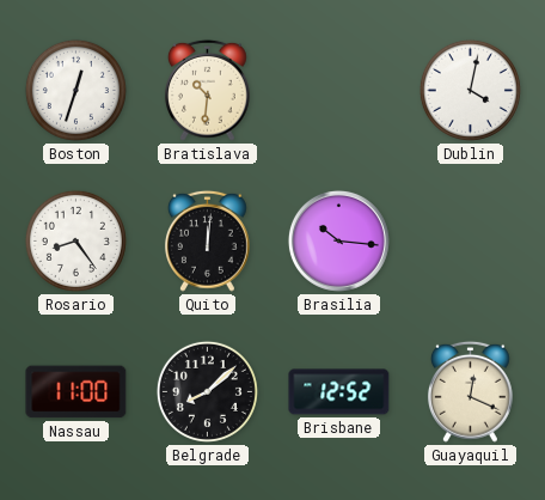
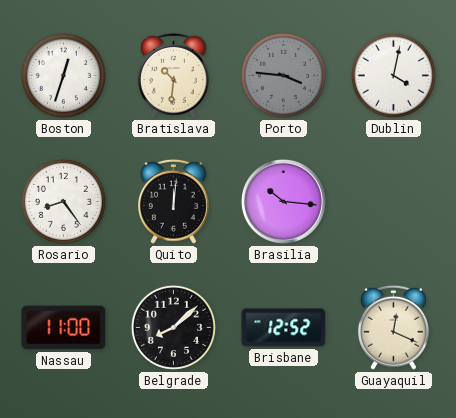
Porto: none -> 3:46
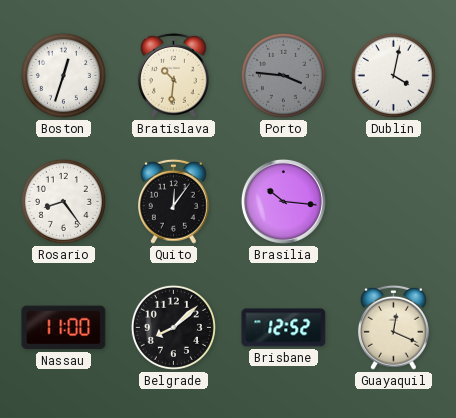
Quito: 12:01 -> 12:06
